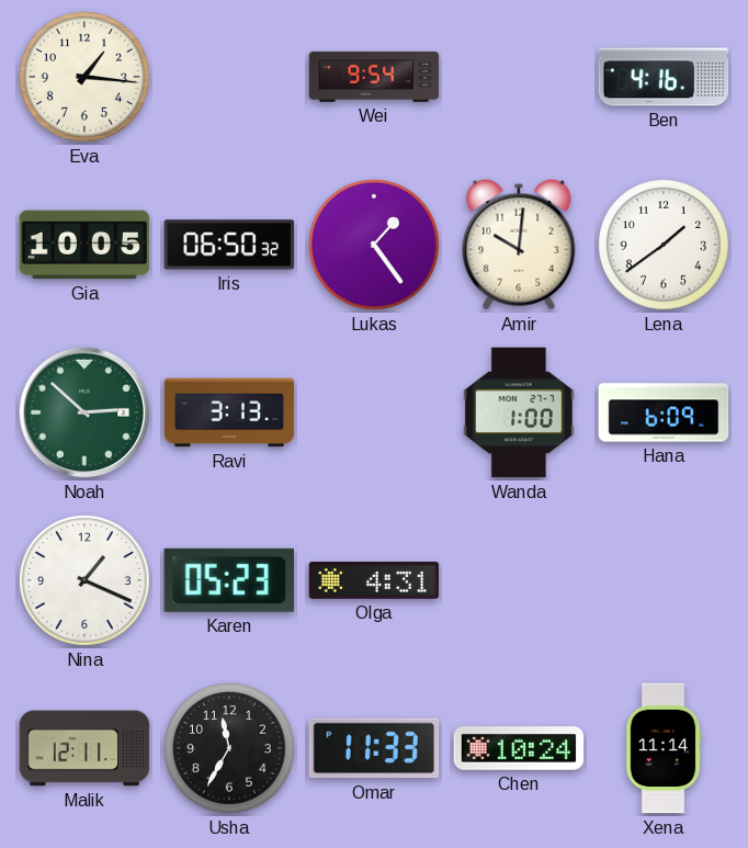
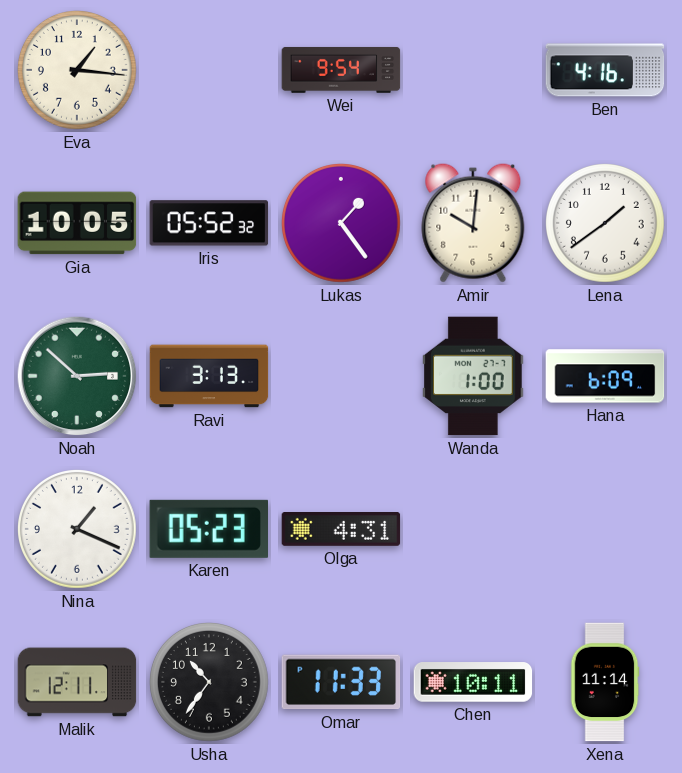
Iris: 06:50 -> 05:52
Usha: 11:35 -> 10:36
Chen: 10:24 -> 10:11
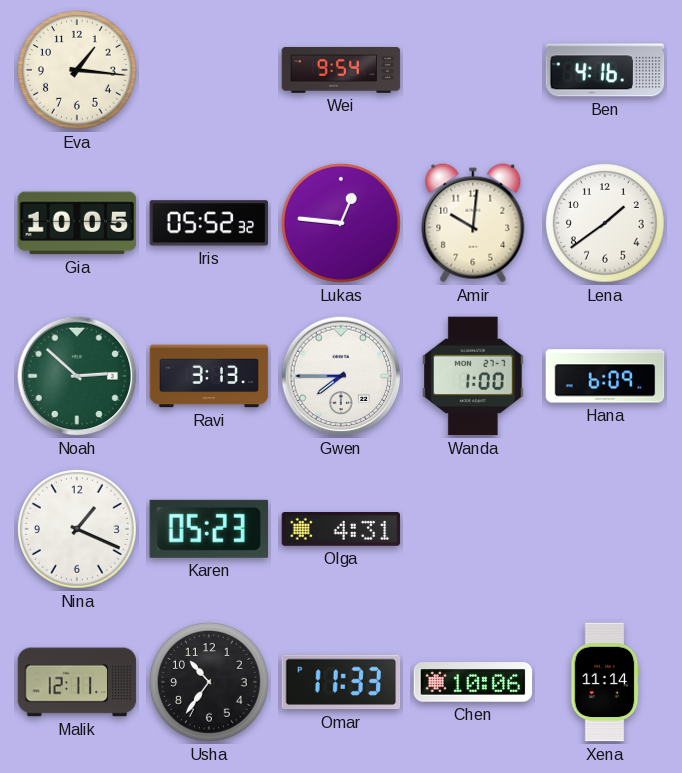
Lukas: 1:24 -> 12:46
Gwen: none -> 7:45
Chen: 10:11 -> 10:06
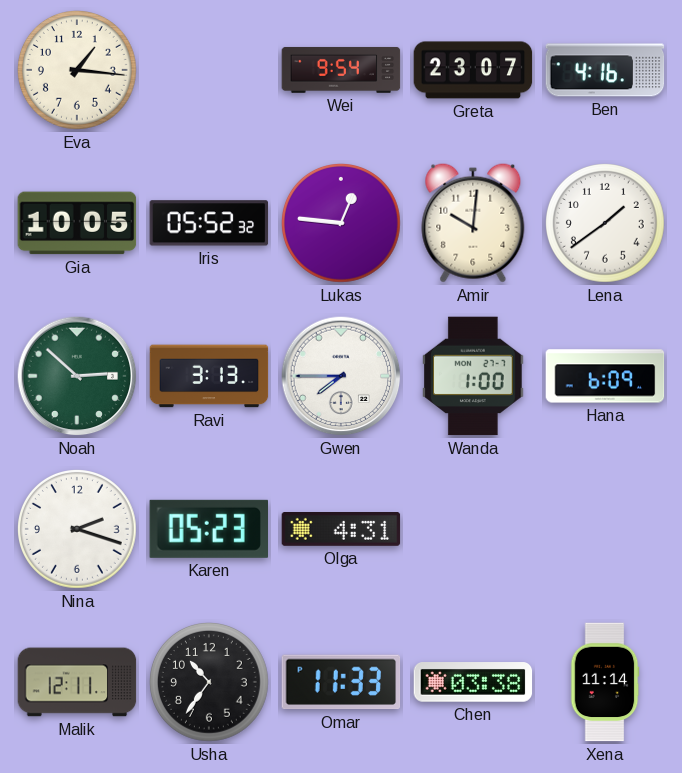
Greta: none -> 23:07
Nina: 1:19 -> 2:18
Chen: 10:06 -> 03:38
